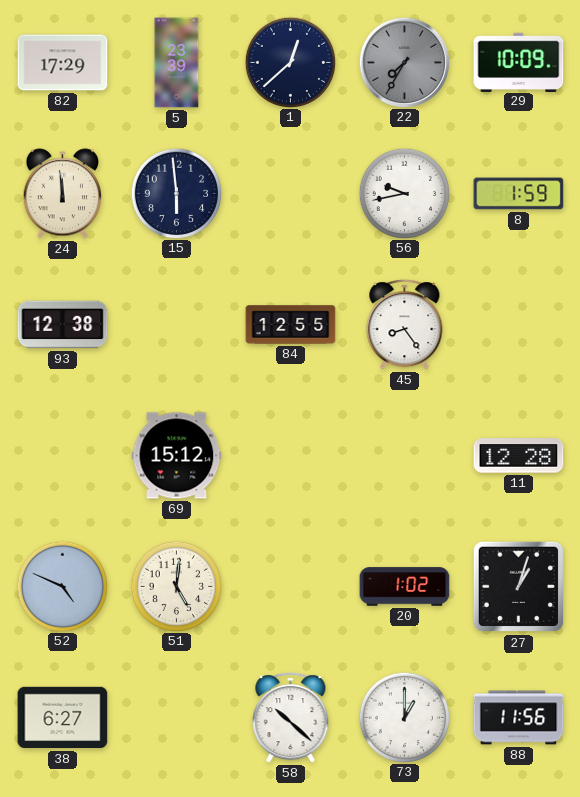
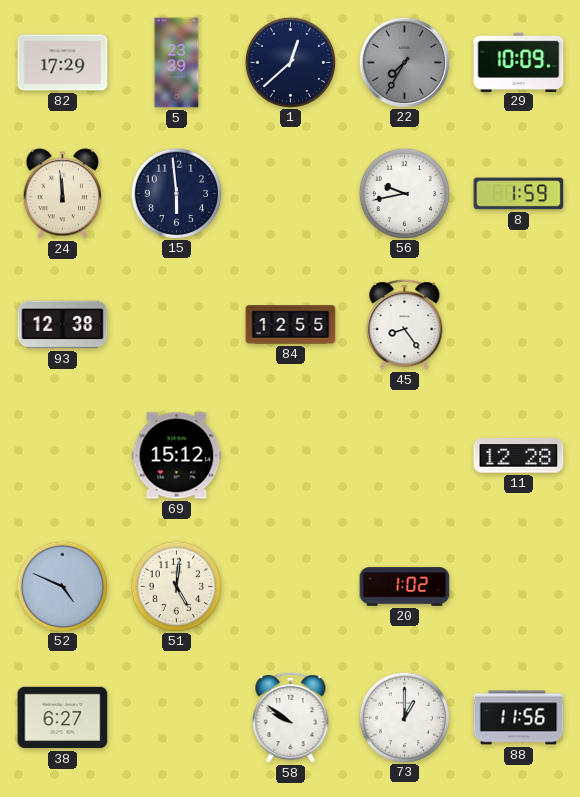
27: 1:03 -> none
58: 10:22 -> 9:51
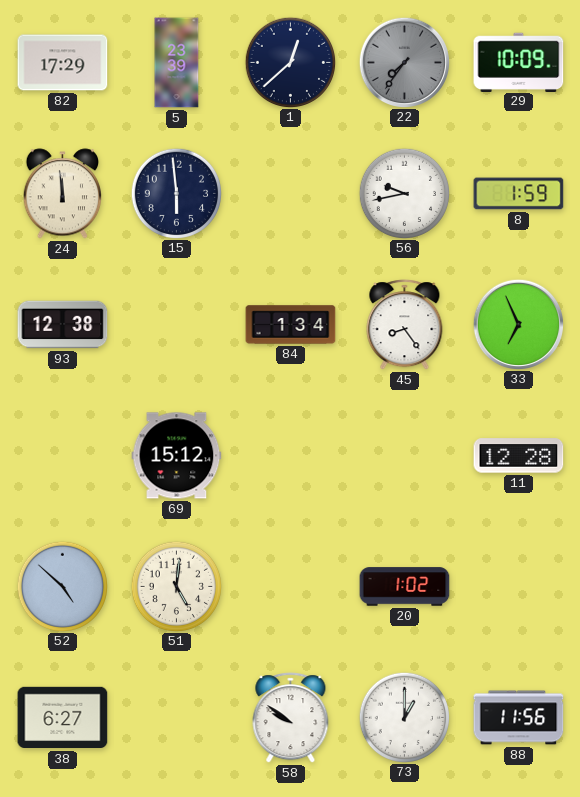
22: 7:35 -> 7:36
84: 12:55 -> 1:34
33: none -> 6:56
52: 4:49 -> 4:52
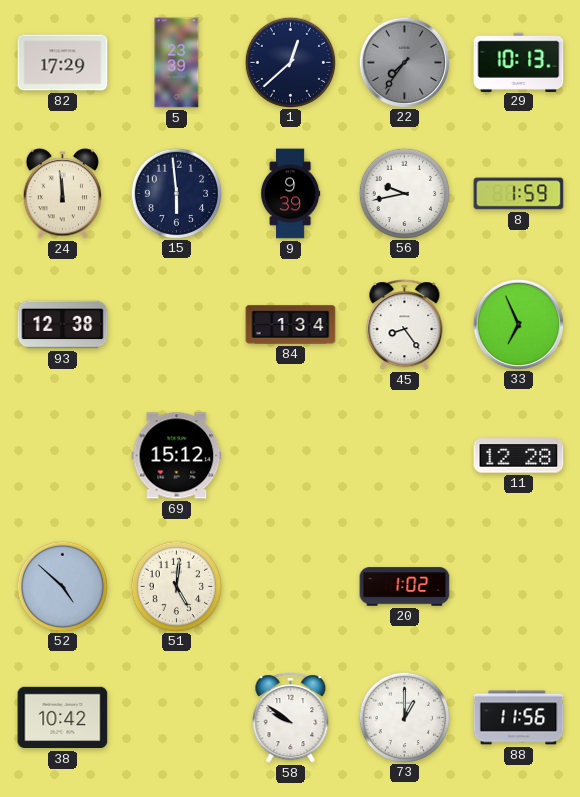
29: 10:09 -> 10:13
9: none -> 9:39
38: 6:27 -> 10:42
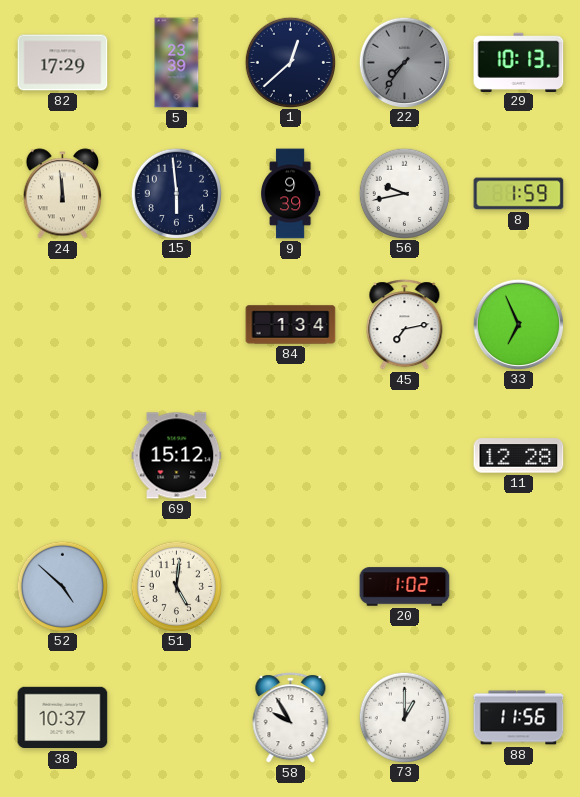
93: 12:38 -> none
45: 8:24 -> 7:13
38: 10:42 -> 10:37
58: 9:51 -> 9:55
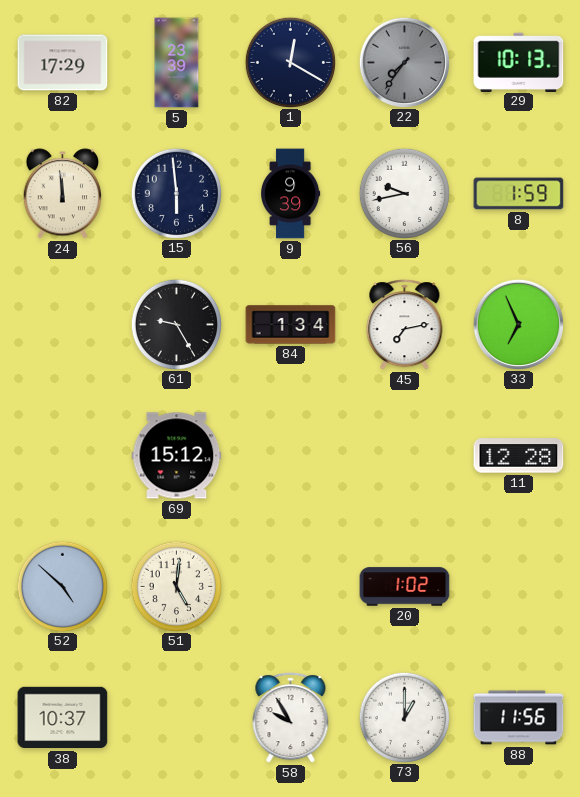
1: 12:38 -> 12:20
61: none -> 9:25
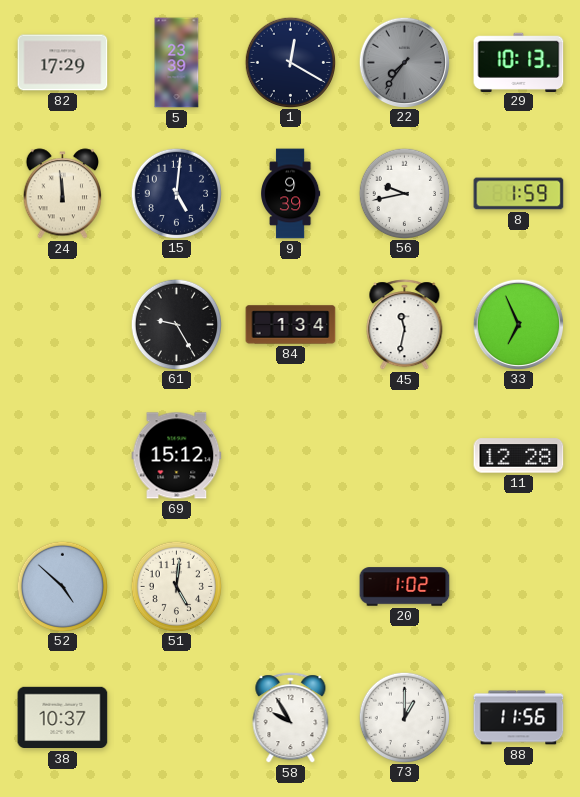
15: 5:59 -> 5:01
45: 7:13 -> 11:32
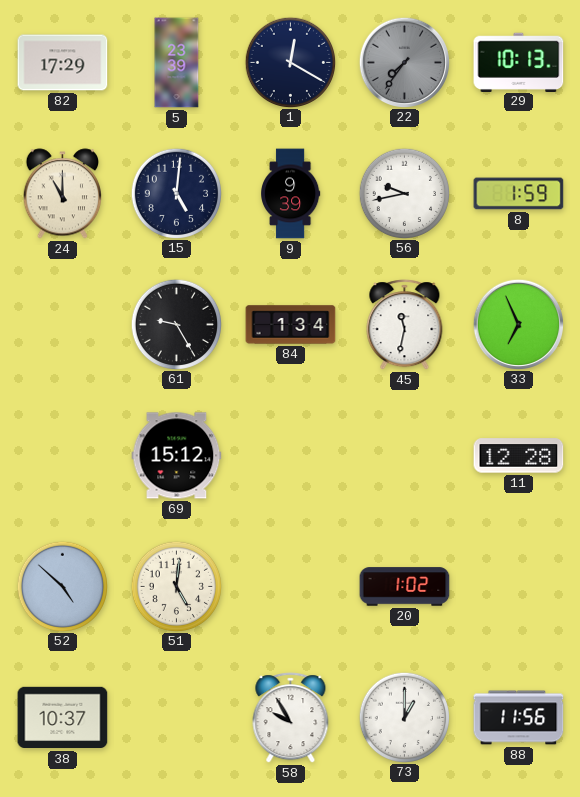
24: 11:59 -> 11:00
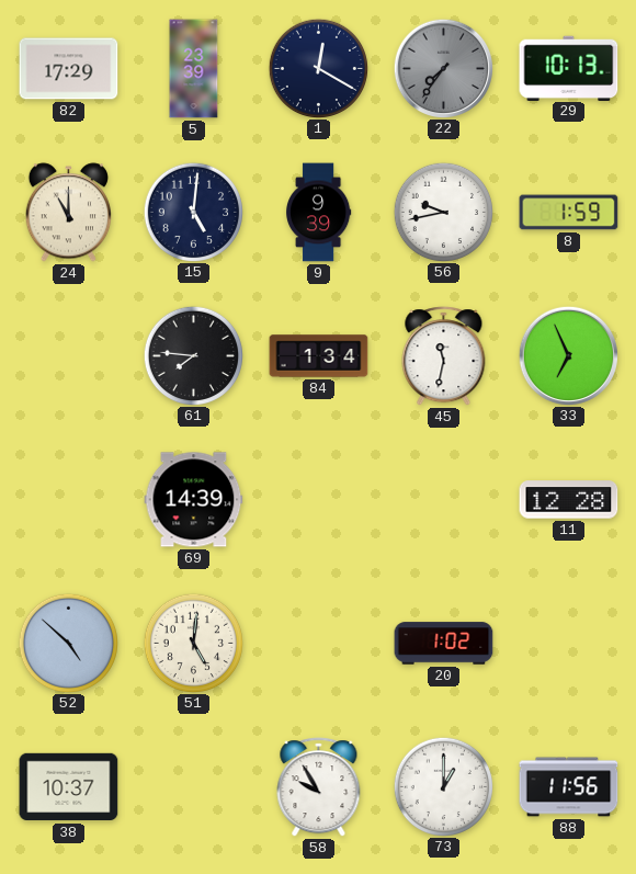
61: 9:25 -> 7:46
69: 15:12 -> 14:39
